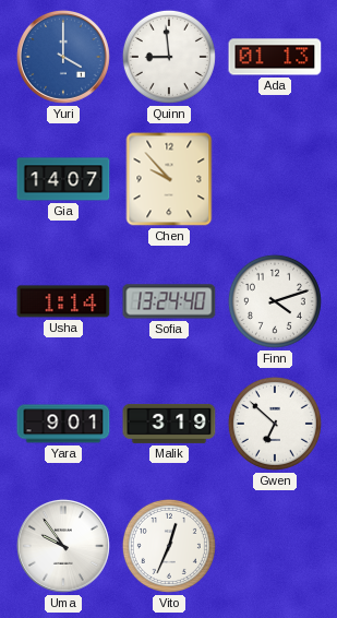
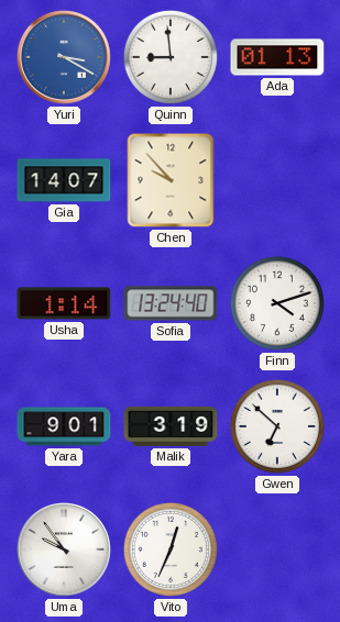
Yuri: 4:00 -> 3:20
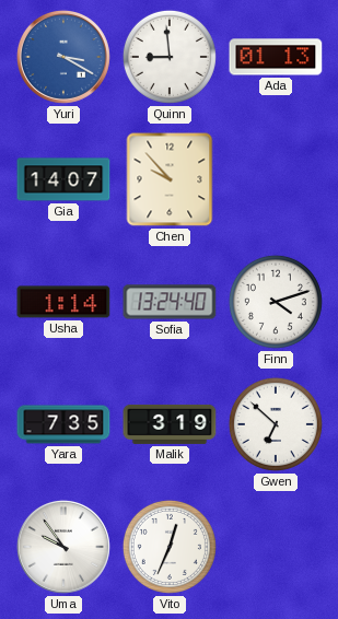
Yara: 9:01 -> 7:35
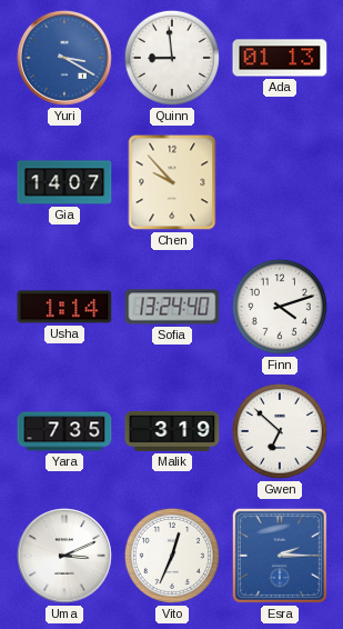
Uma: 9:54 -> 3:11
Esra: none -> 2:15
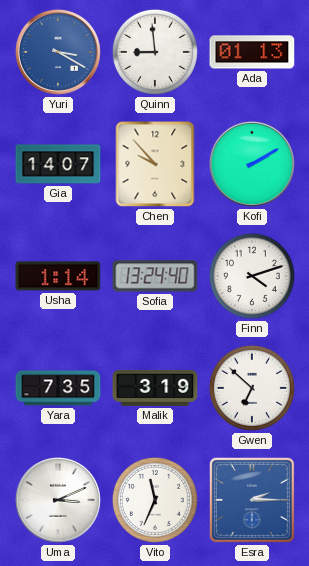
Kofi: none -> 2:10
Vito: 12:34 -> 11:34
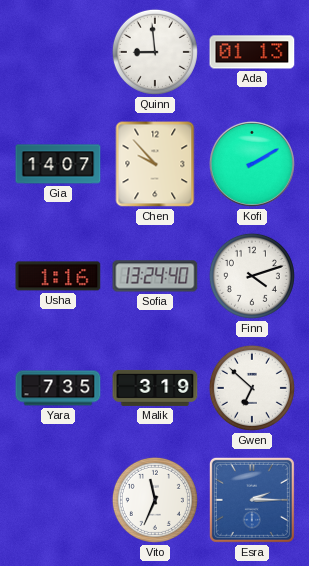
Yuri: 3:20 -> none
Usha: 1:14 -> 1:16
Uma: 3:11 -> none
